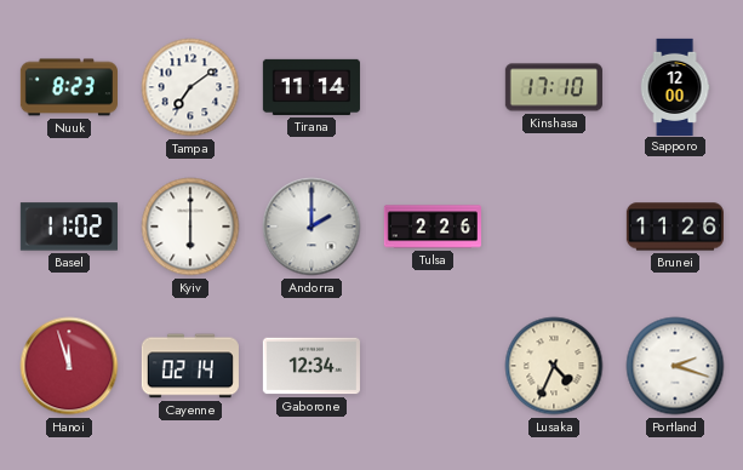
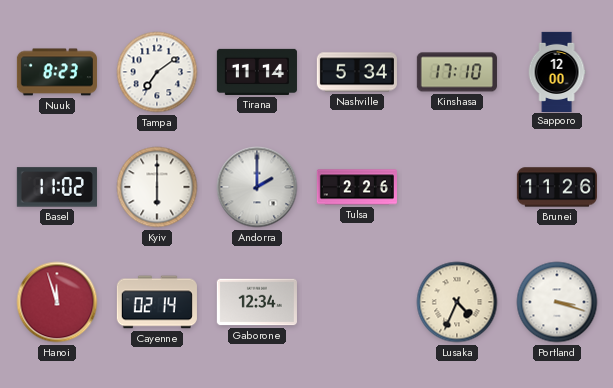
Nashville: none -> 5:34
Portland: 2:18 -> 3:18
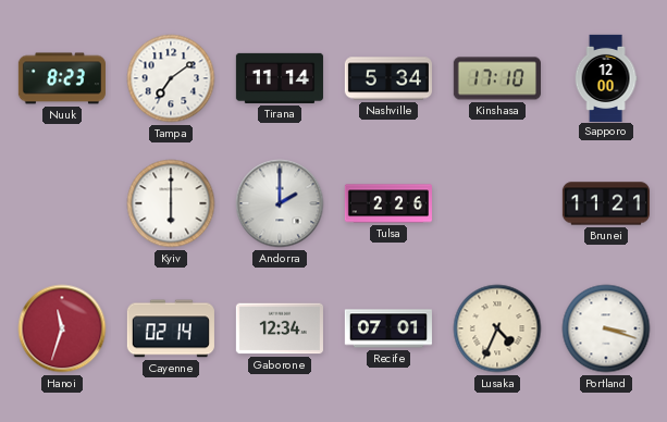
Basel: 11:02 -> none
Brunei: 11:26 -> 11:21
Hanoi: 11:57 -> 11:33
Recife: none -> 07:01
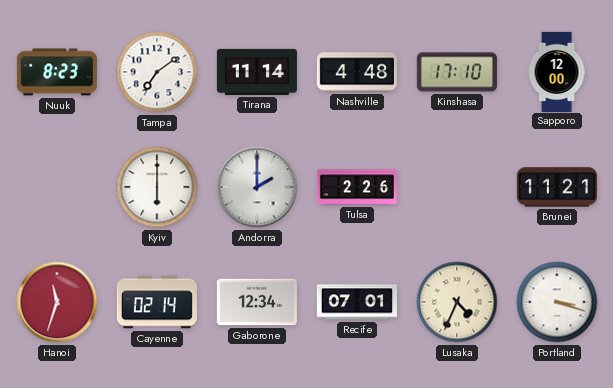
Nashville: 5:34 -> 4:48
